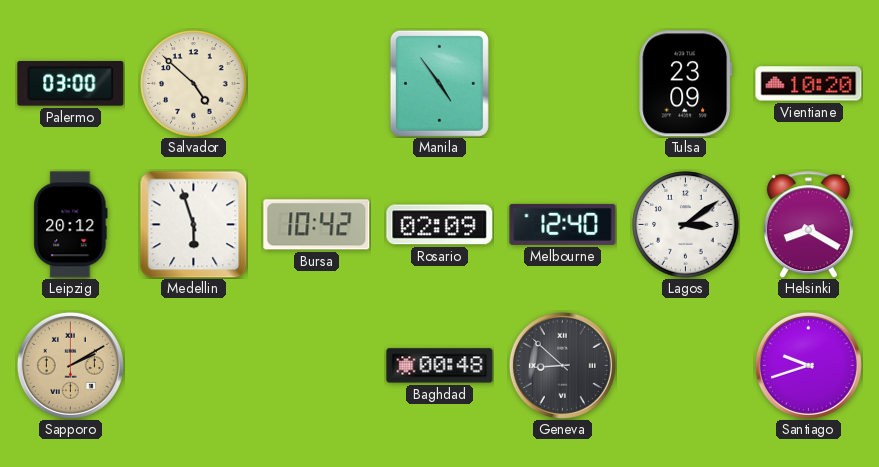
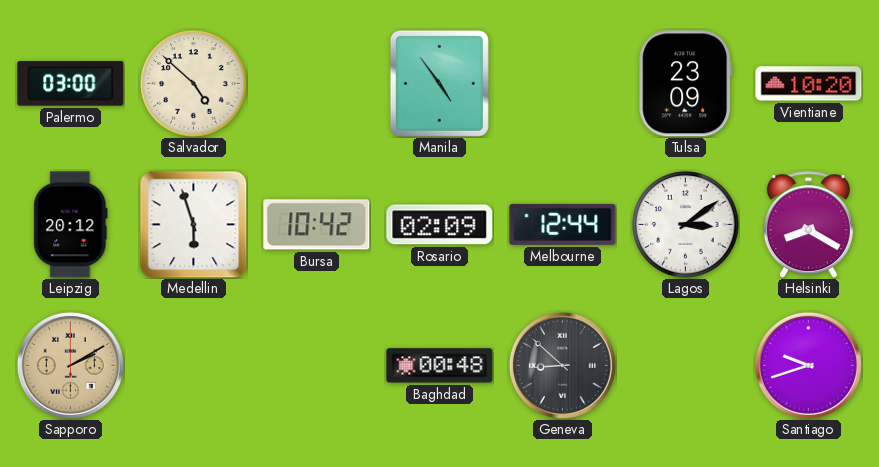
Melbourne: 12:40 -> 12:44
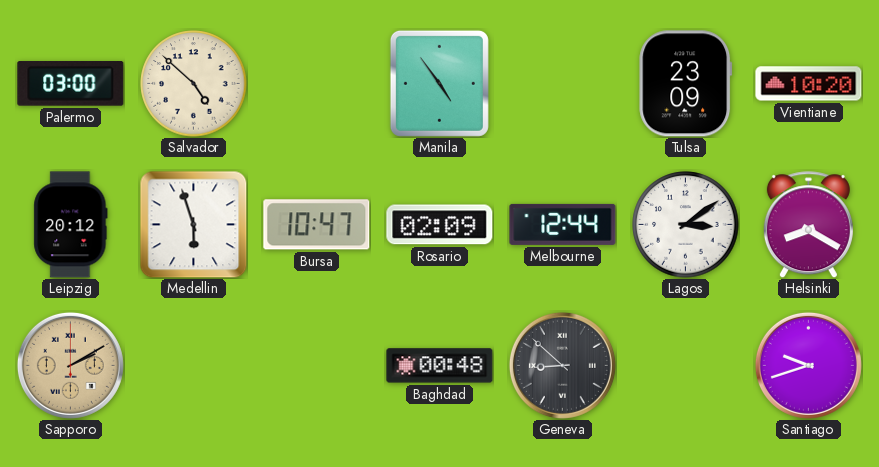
Bursa: 10:42 -> 10:47
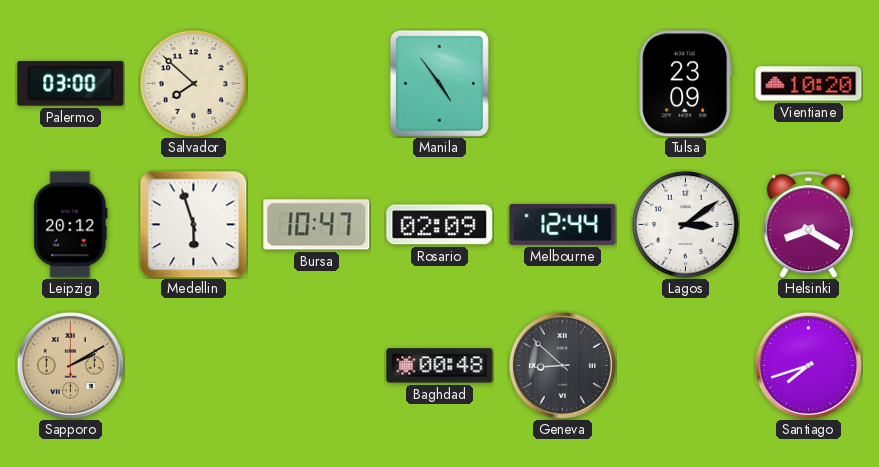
Salvador: 4:52 -> 7:52
Santiago: 9:42 -> 7:42
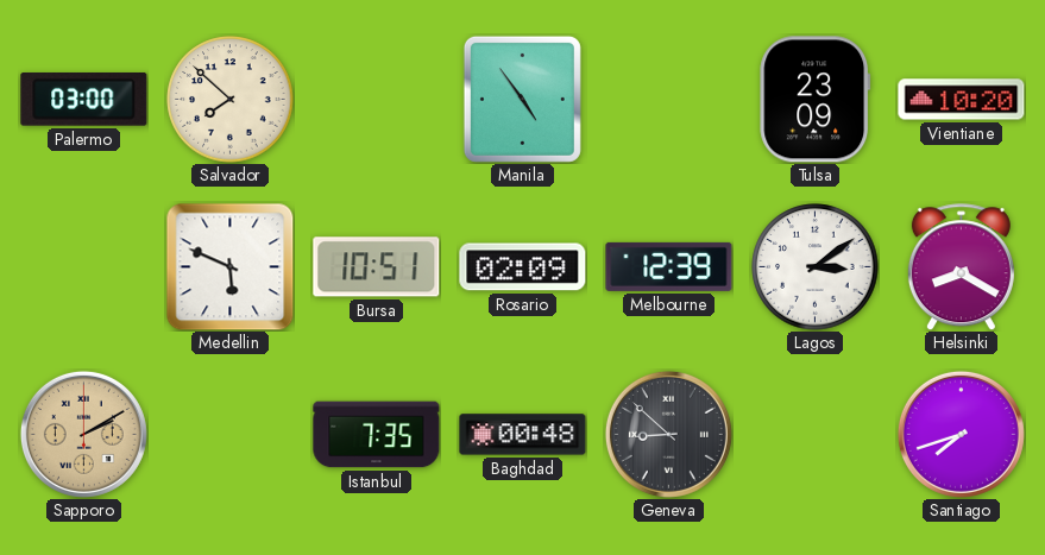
Leipzig: 20:12 -> none
Medellin: 5:57 -> 5:49
Bursa: 10:47 -> 10:51
Melbourne: 12:44 -> 12:39
Istanbul: none -> 7:35
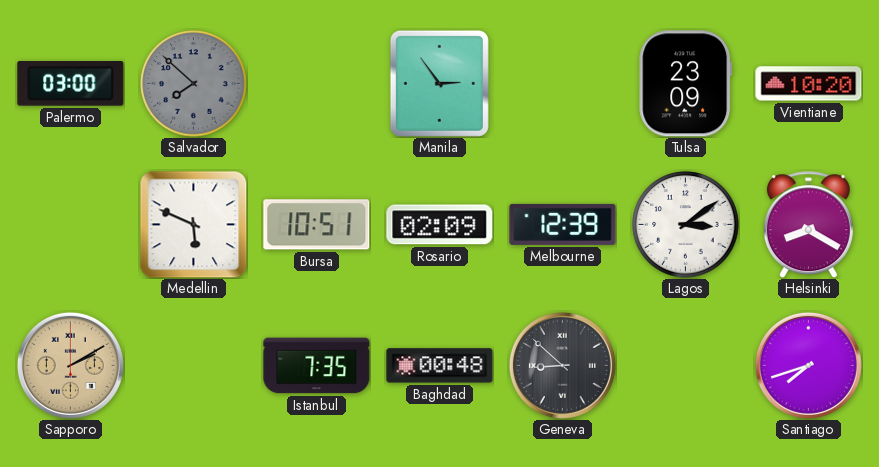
Salvador dial: cream -> grey
Manila: 4:54 -> 2:54
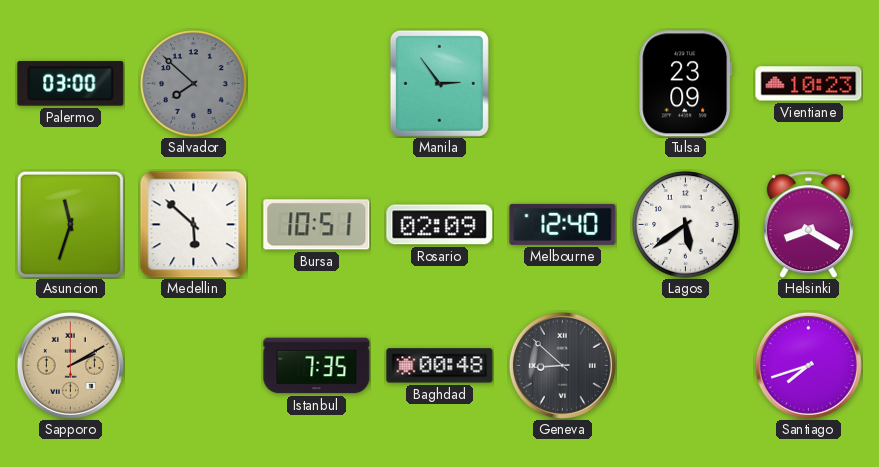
Vientiane: 10:20 -> 10:23
Asuncion: none -> 11:33
Medellin: 5:49 -> 5:52
Melbourne: 12:39 -> 12:40
Lagos: 3:09 -> 5:39
